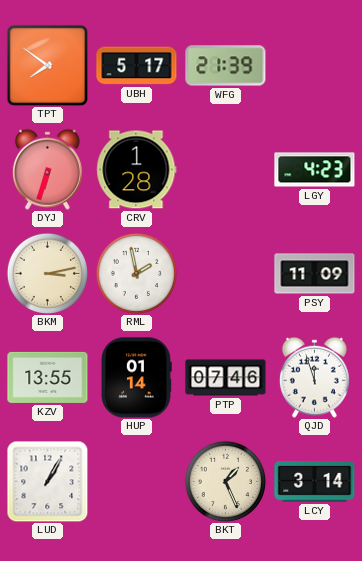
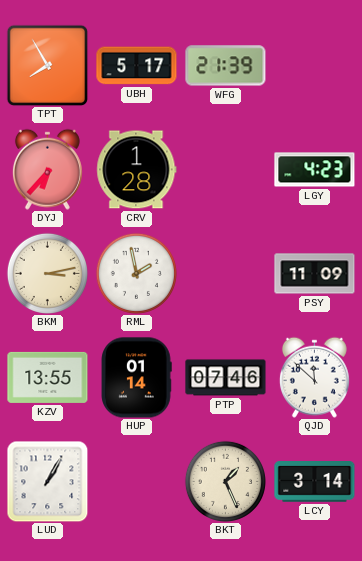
TPT: 7:51 -> 7:55
DYJ: 6:33 -> 6:37
QJD: 11:57 -> 11:52
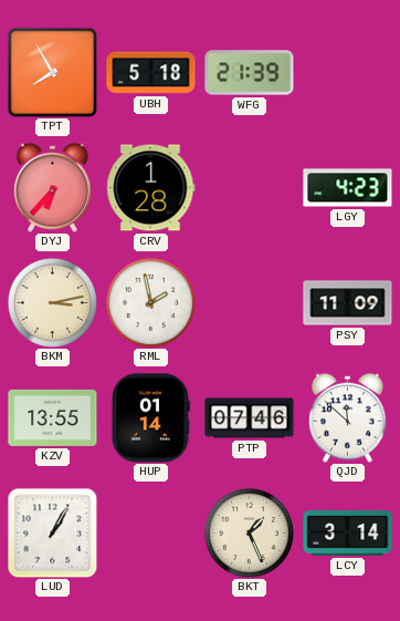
UBH: 5:17 -> 5:18
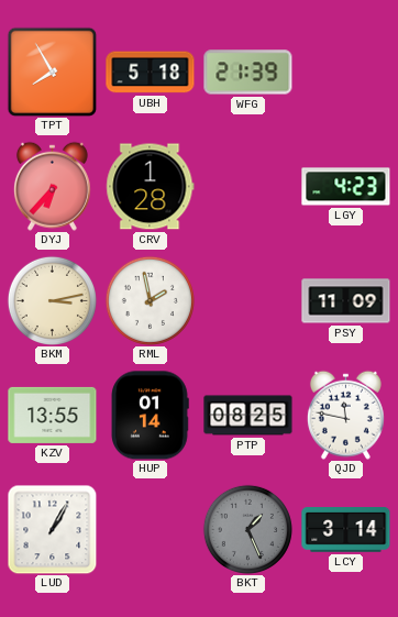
PTP: 07:46 -> 08:25
QJD: 11:52 -> 11:47
BKT dial: cream -> grey
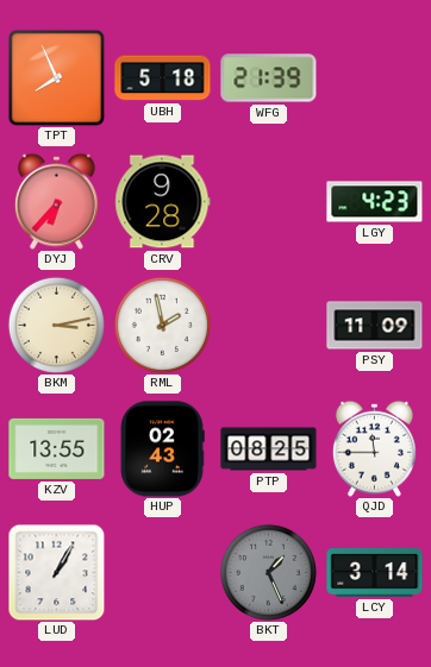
TPT: 7:55 -> 7:56
CRV: 1:28 -> 9:28
HUP: 01:14 -> 02:43
QJD: 11:47 -> 11:45
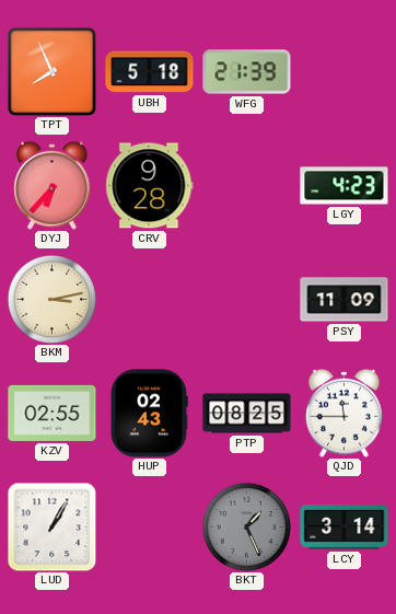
RML: 1:58 -> none
KZV: 13:55 -> 02:55
